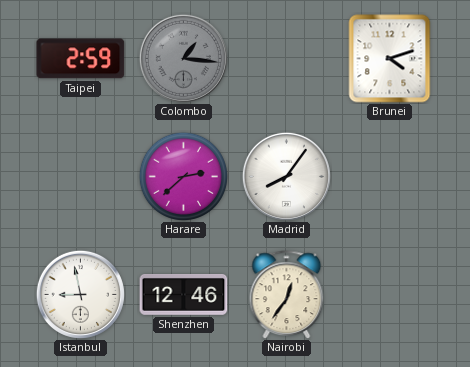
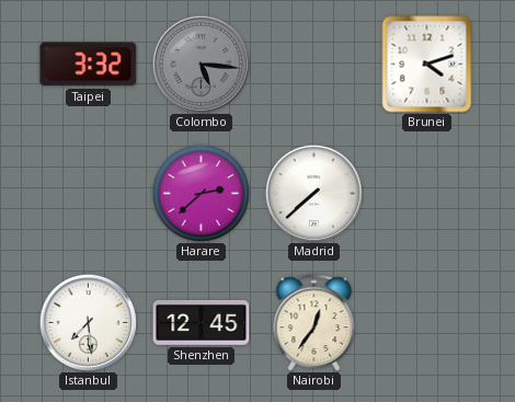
Taipei: 2:59 -> 3:32
Colombo: 1:16 -> 5:16
Madrid: 8:06 -> 7:38
Istanbul: 8:58 -> 7:29
Shenzhen: 12:46 -> 12:45
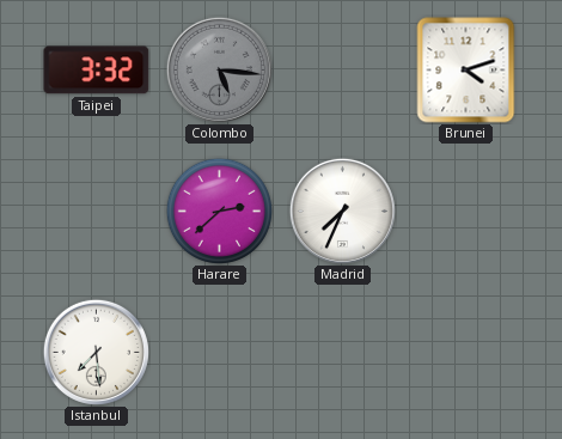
Madrid: 7:38 -> 7:34
Shenzhen: 12:45 -> none
Nairobi: 12:36 -> none
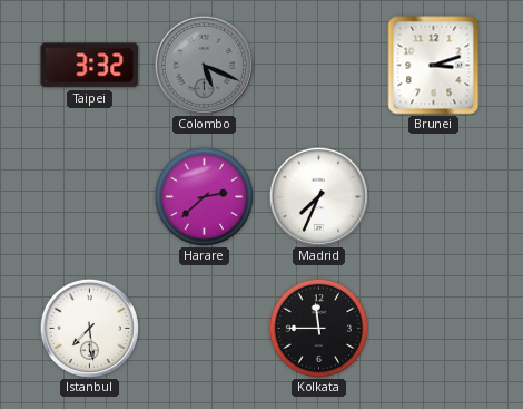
Colombo: 5:16 -> 5:19
Brunei: 4:12 -> 3:12
Kolkata: none -> 11:45
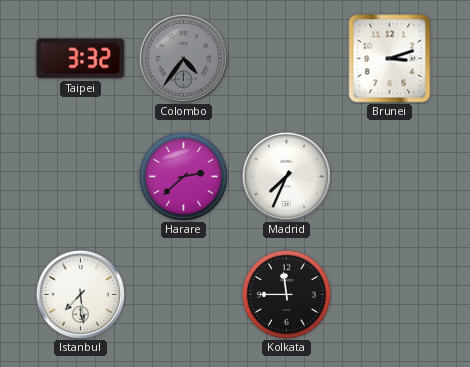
Colombo: 5:19 -> 4:36
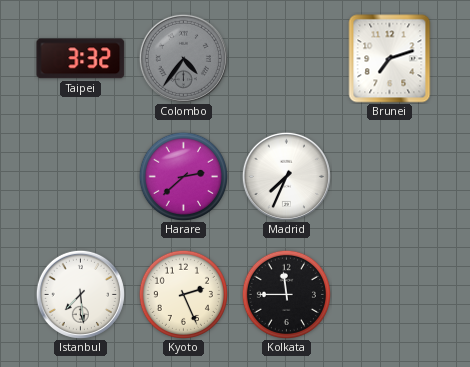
Brunei: 3:12 -> 7:12
Kyoto: none -> 2:26
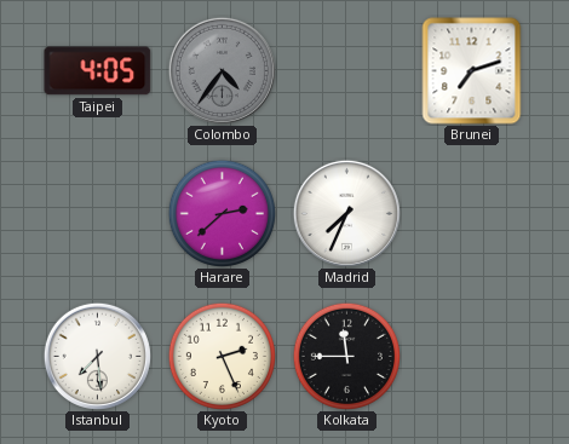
Taipei: 3:32 -> 4:05
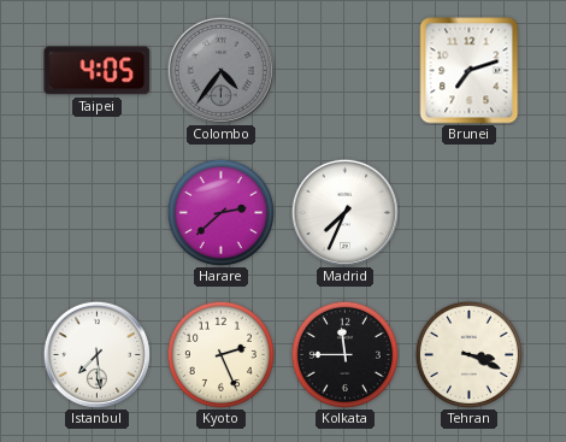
Tehran: none -> 3:19
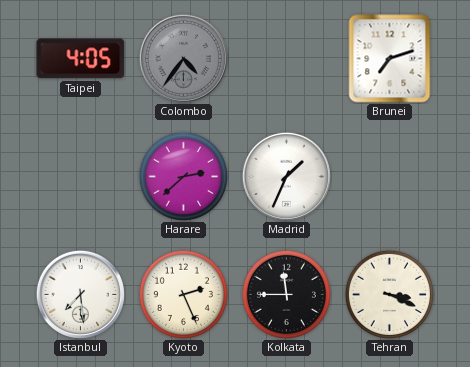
Madrid: 7:34 -> 1:34
